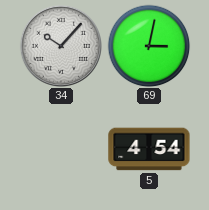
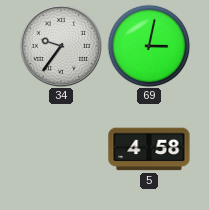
34: 10:07 -> 9:36
5: 4:54 -> 4:58
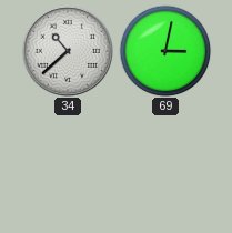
34: 9:36 -> 10:38
5: 4:58 -> none
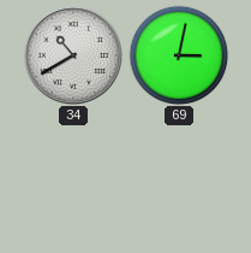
34: 10:38 -> 10:40
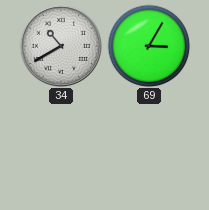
69: 3:02 -> 3:05
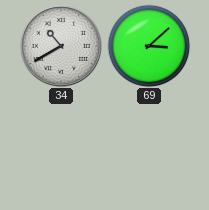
69: 3:05 -> 3:08
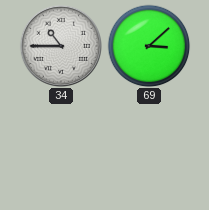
34: 10:40 -> 10:45
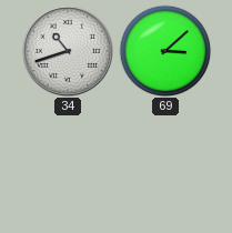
34: 10:45 -> 10:42
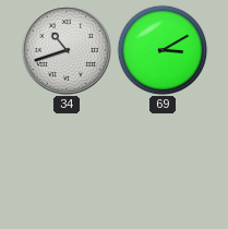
69: 3:08 -> 3:10
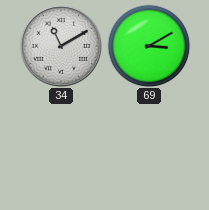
34: 10:42 -> 11:10
